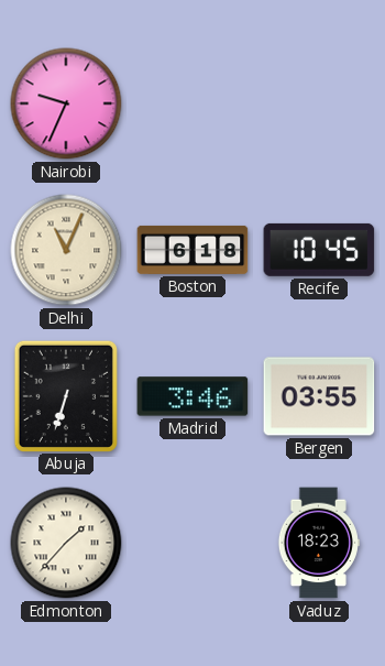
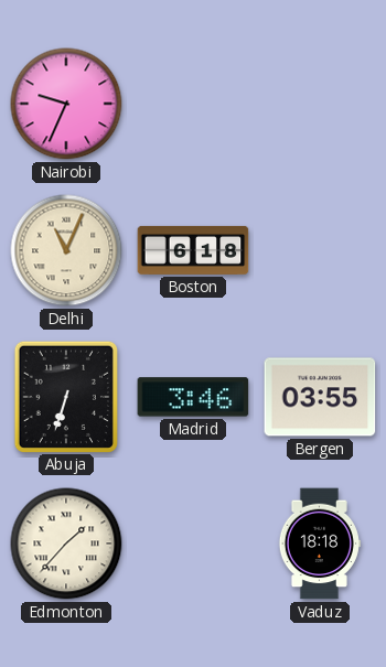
Recife: 10:45 -> none
Vaduz: 18:23 -> 18:18
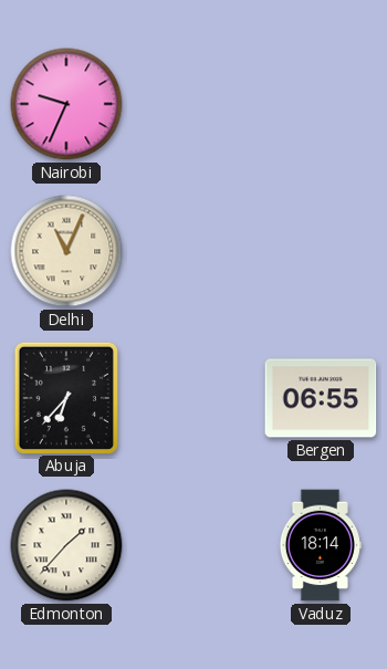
Boston: 6:18 -> none
Abuja: 6:33 -> 6:37
Madrid: 3:46 -> none
Bergen: 03:55 -> 06:55
Vaduz: 18:18 -> 18:14
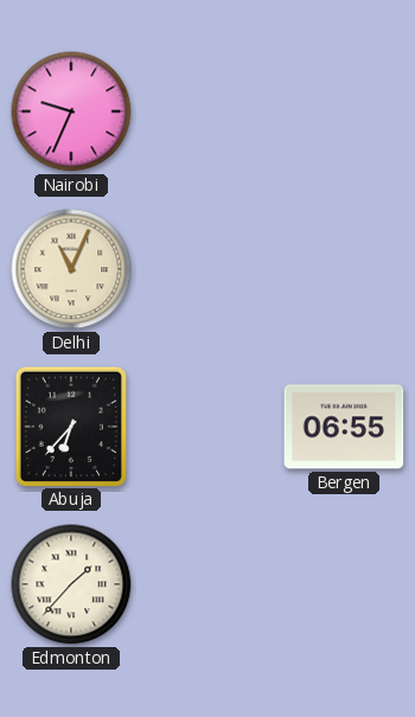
Vaduz: 18:14 -> none
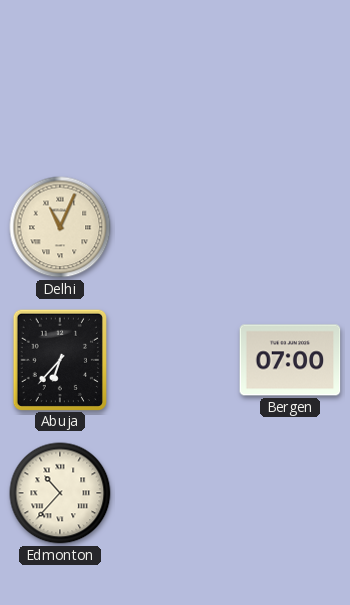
Nairobi: 9:34 -> none
Bergen: 06:55 -> 07:00
Edmonton: 1:37 -> 10:37
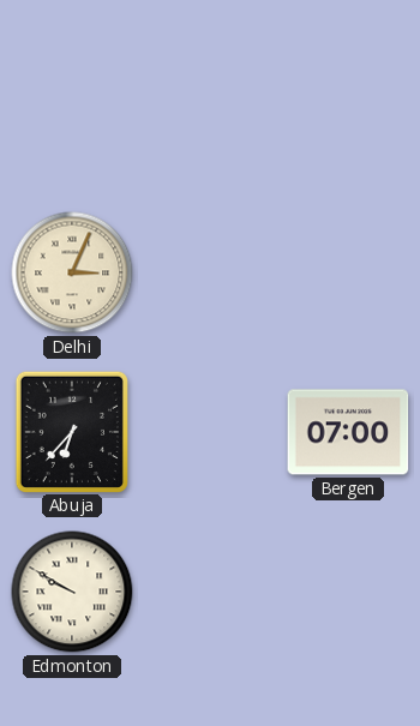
Delhi: 11:04 -> 3:04
Edmonton: 10:37 -> 9:50
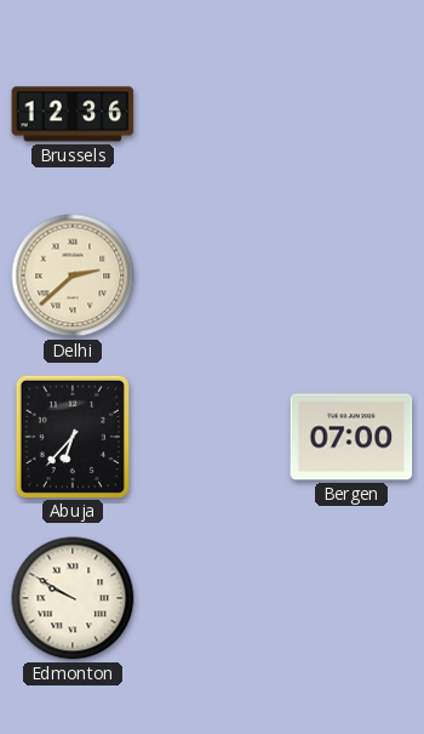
Brussels: none -> 12:36
Delhi: 3:04 -> 2:38
